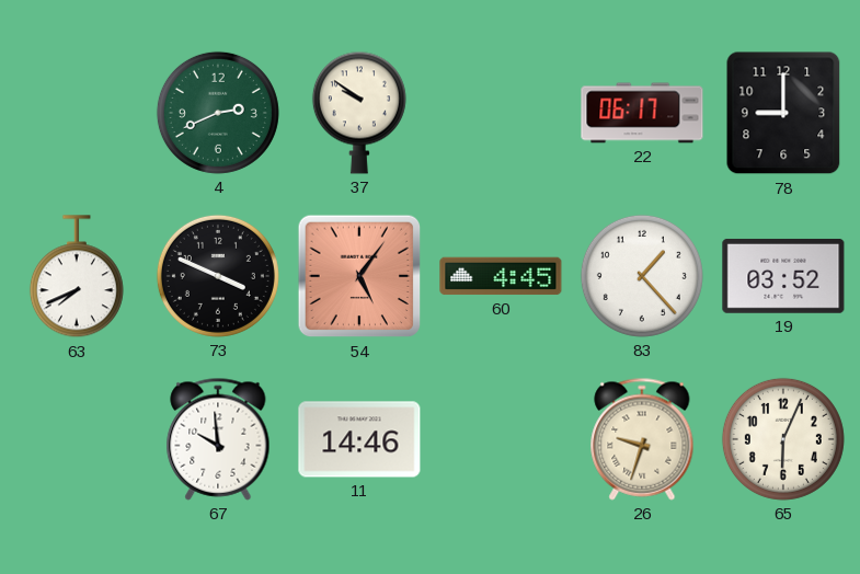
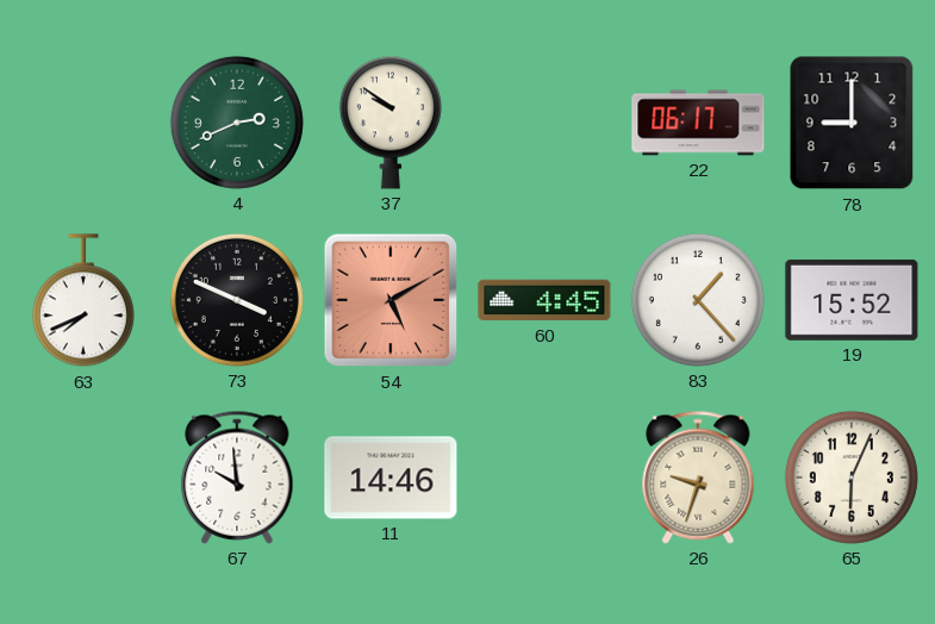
54: 5:06 -> 5:10
19: 03:52 -> 15:52
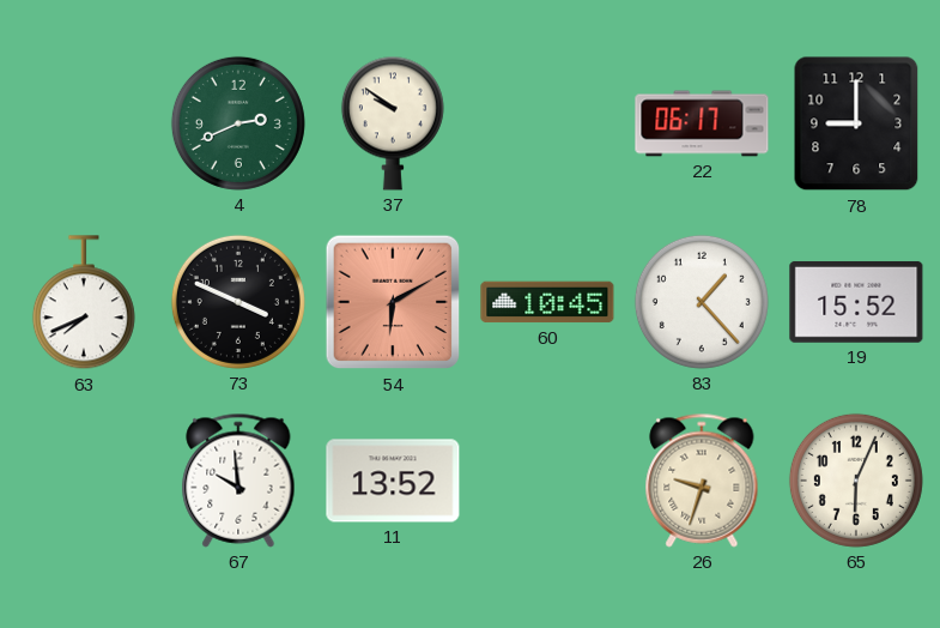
54: 5:10 -> 6:10
60: 4:45 -> 10:45
11: 14:46 -> 13:52
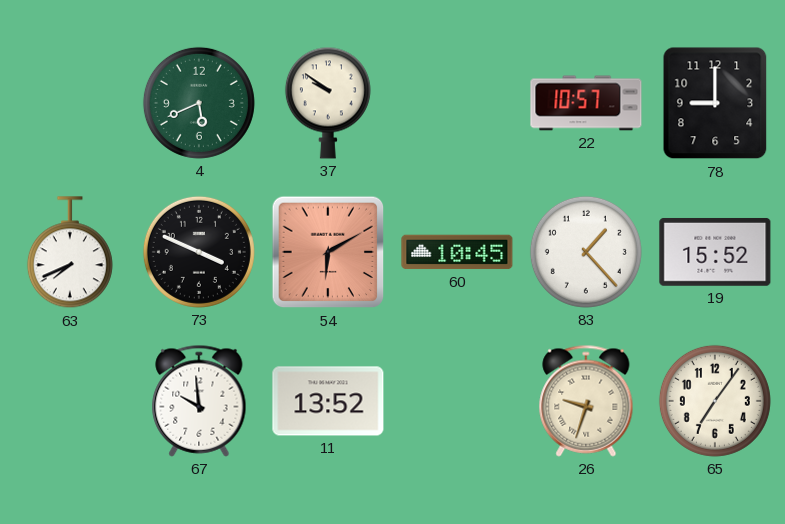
4: 2:41 -> 5:41
22: 06:17 -> 10:57
65: 6:04 -> 7:06
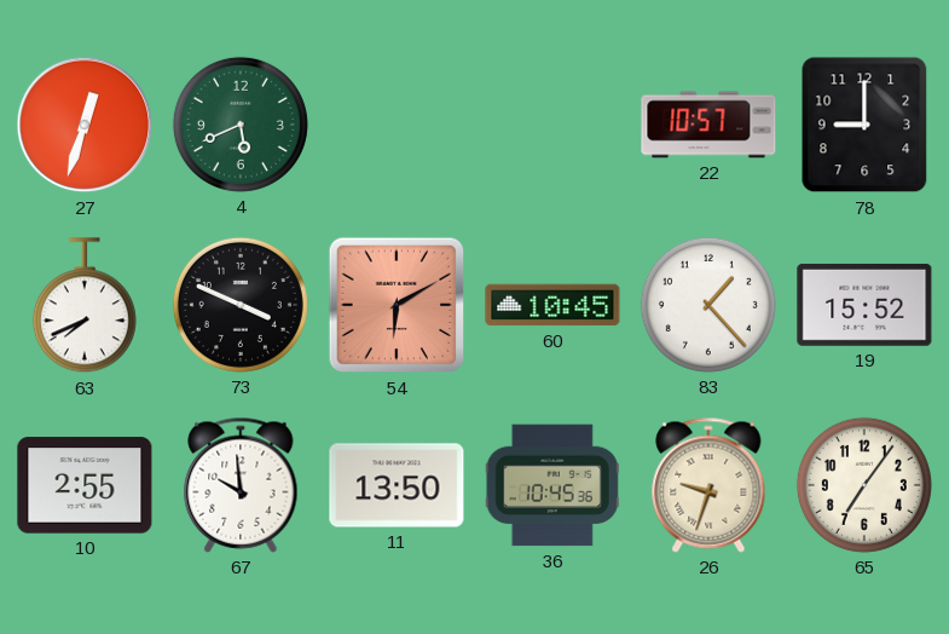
27: none -> 12:33
37: 9:51 -> none
10: none -> 2:55
11: 13:52 -> 13:50
36: none -> 10:45
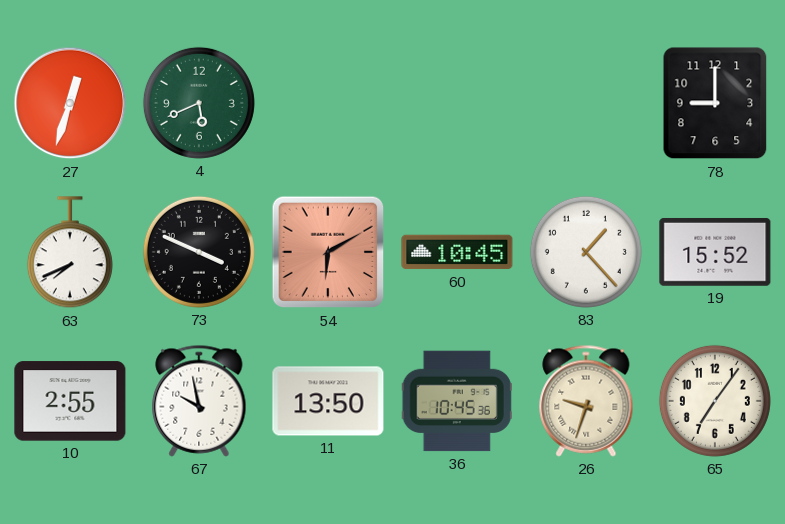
22: 10:57 -> none
67: 9:59 -> 9:58
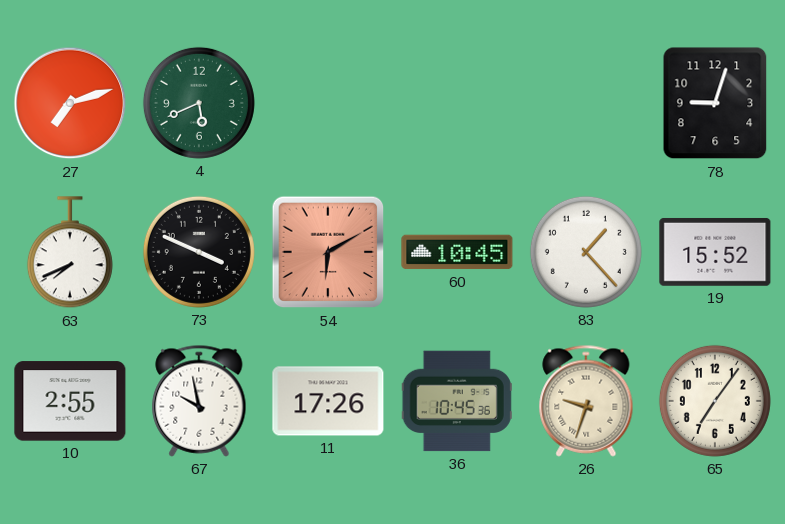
27: 12:33 -> 7:12
78: 9:00 -> 9:03
11: 13:50 -> 17:26
